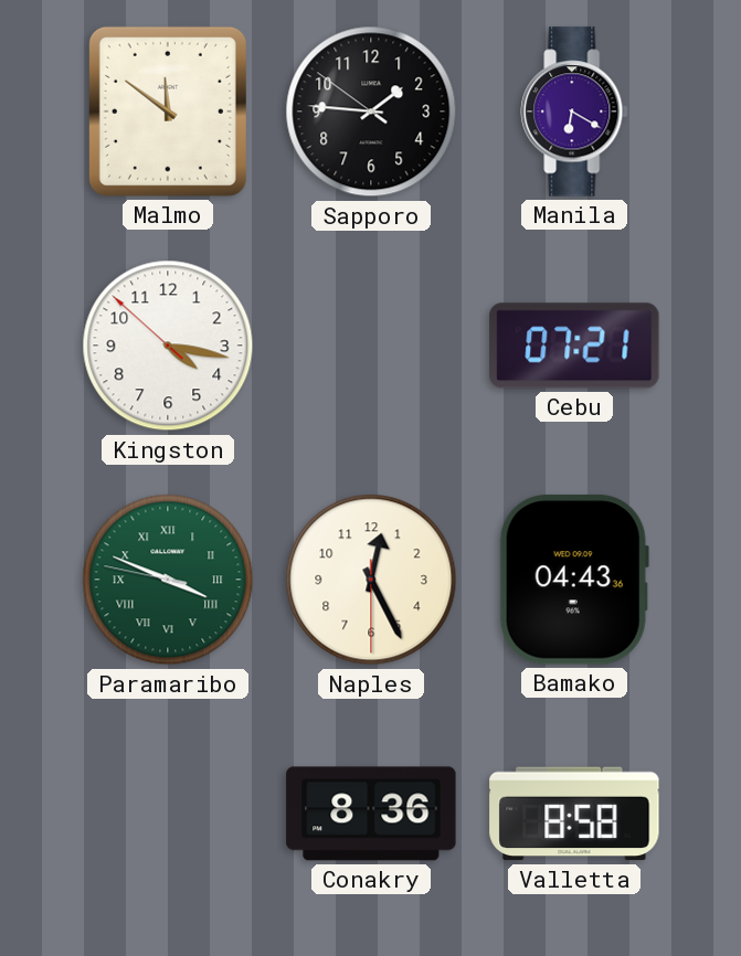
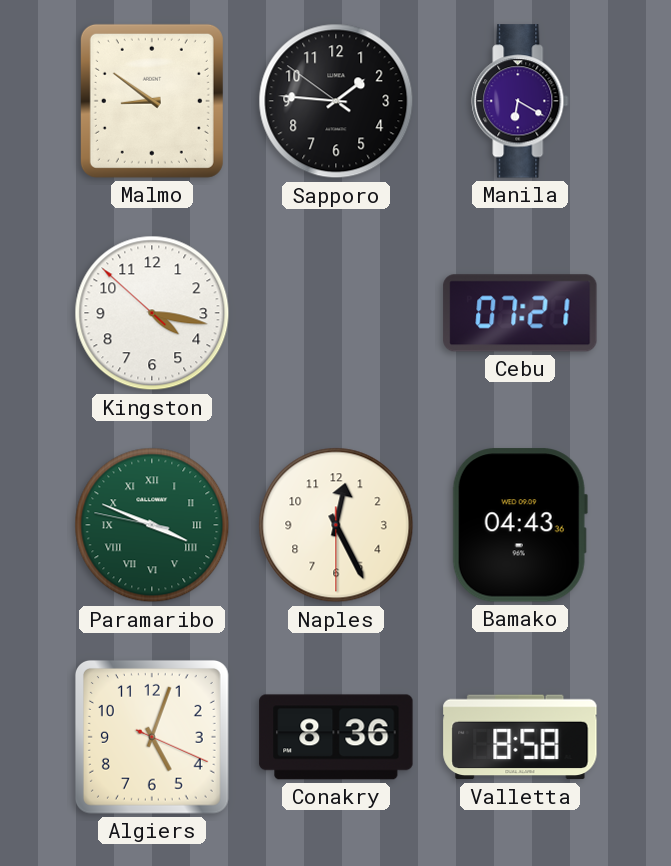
Malmo: 11:51 -> 8:51
Algiers: none -> 5:03
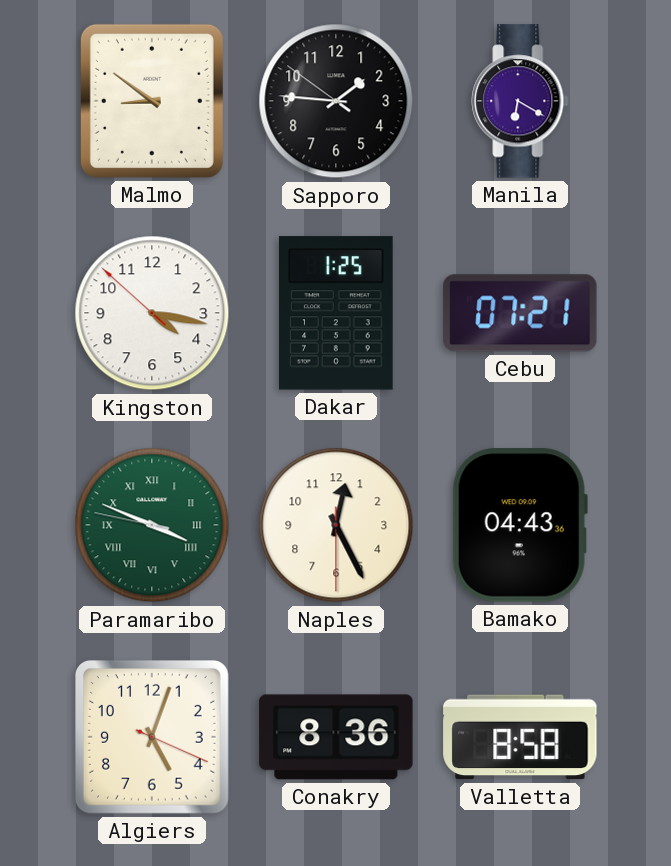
Dakar: none -> 1:25
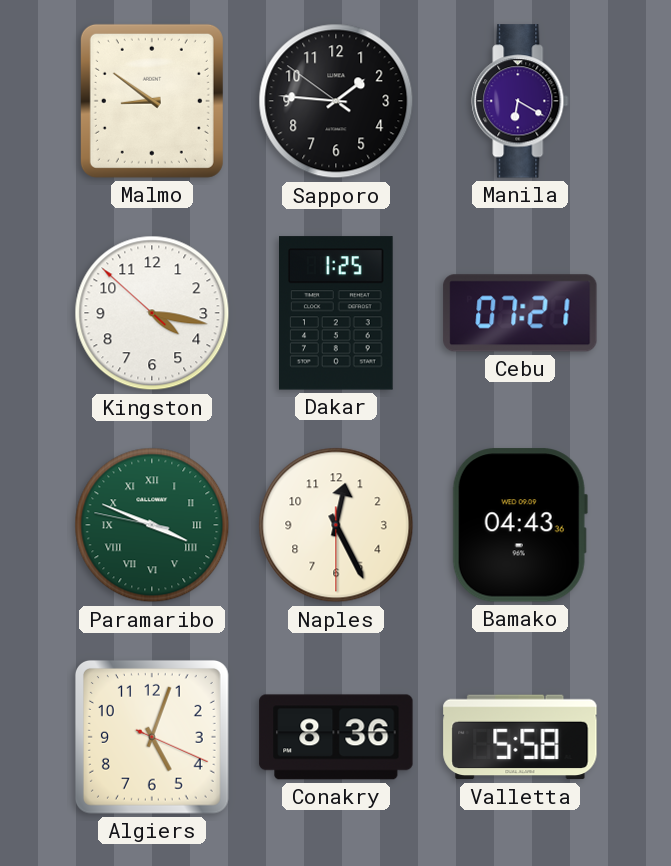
Valletta: 8:58 -> 5:58
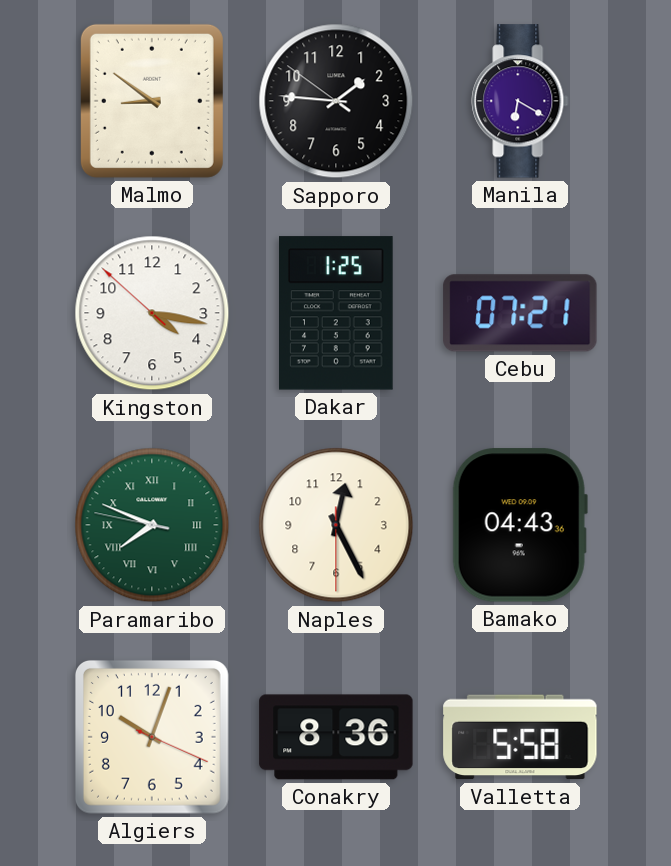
Paramaribo: 3:48 -> 7:48
Algiers: 5:03 -> 10:03
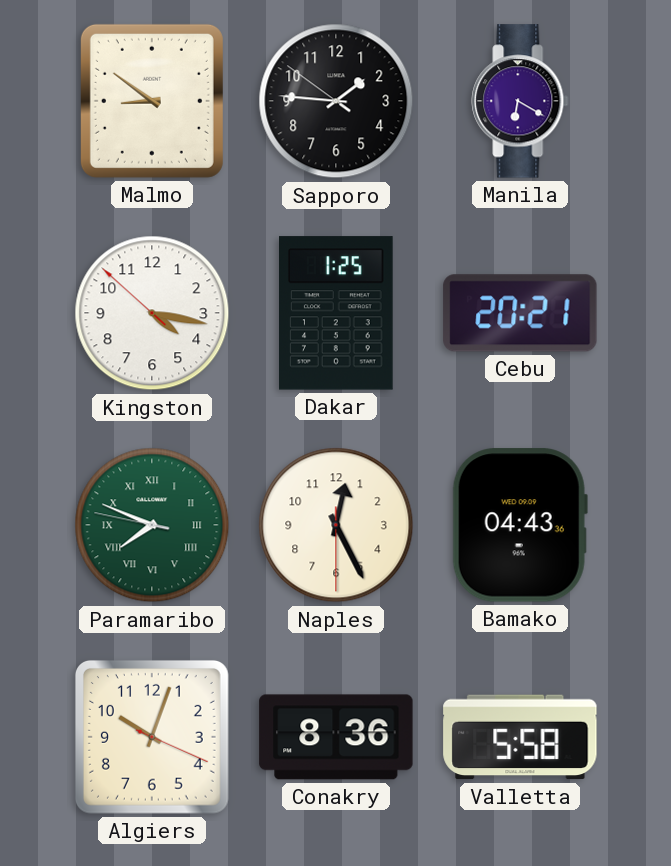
Cebu: 07:21 -> 20:21
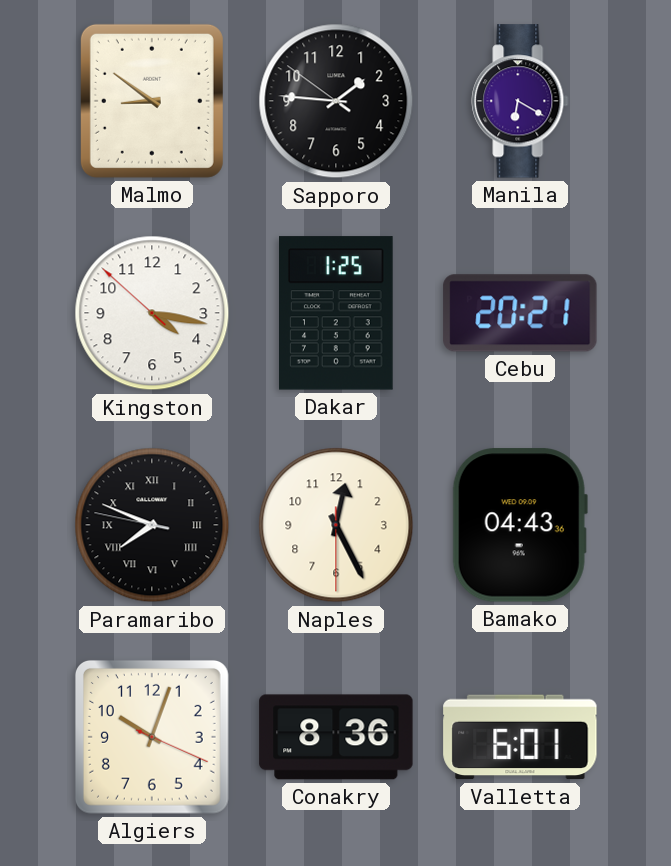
Paramaribo dial: green -> black
Valletta: 5:58 -> 6:01
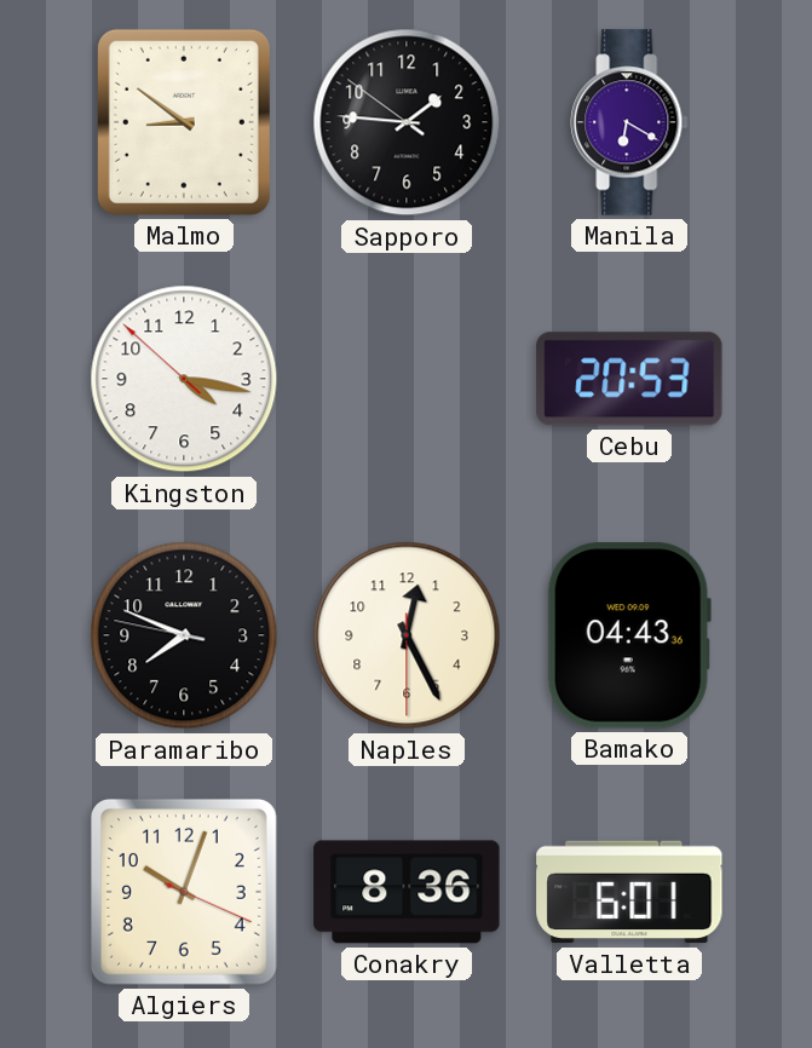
Dakar: 1:25 -> none
Cebu: 20:21 -> 20:53
Paramaribo numerals: Roman -> Arabic
